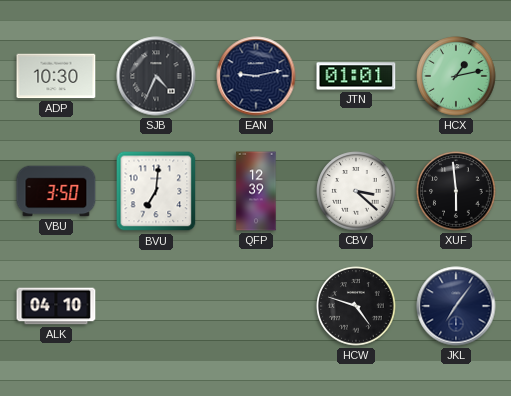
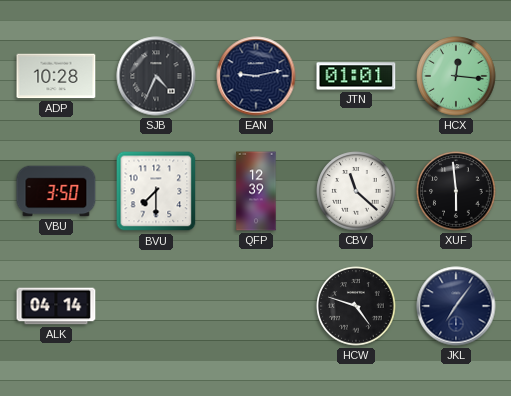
ADP: 10:30 -> 10:28
HCX: 1:13 -> 12:16
BVU: 7:01 -> 7:30
CBV: 3:22 -> 11:22
ALK: 04:10 -> 04:14
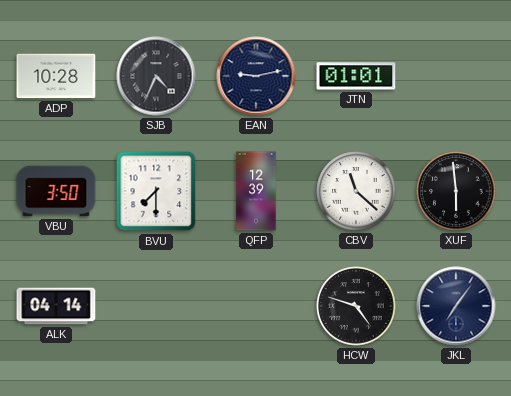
HCX: 12:16 -> none
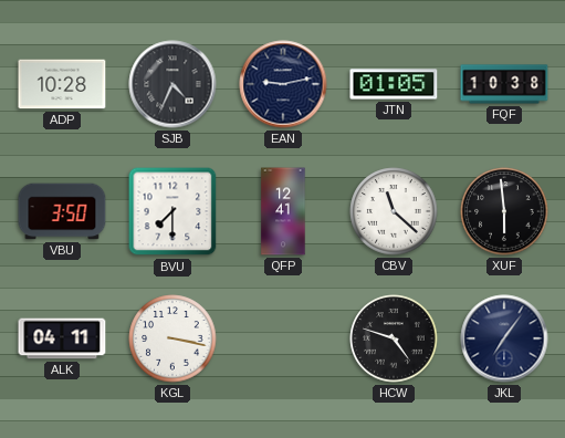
JTN: 01:01 -> 01:05
FQF: none -> 10:38
QFP: 12:39 -> 12:41
ALK: 04:14 -> 04:11
KGL: none -> 3:17
